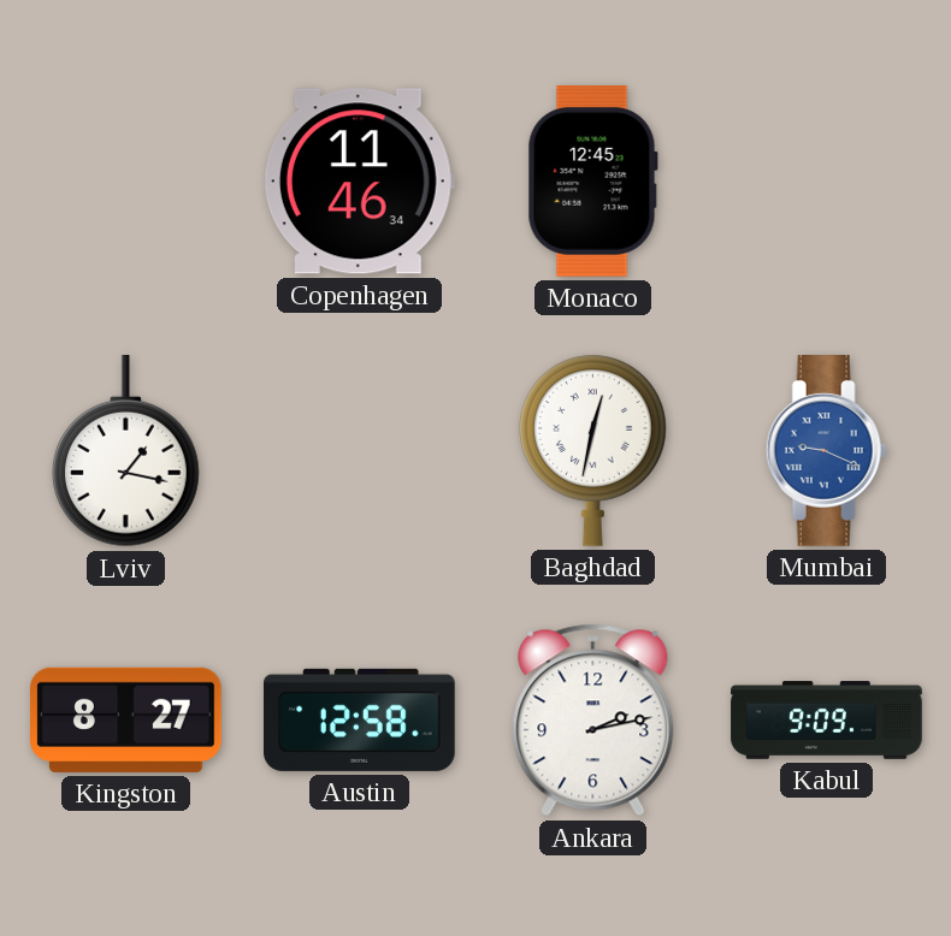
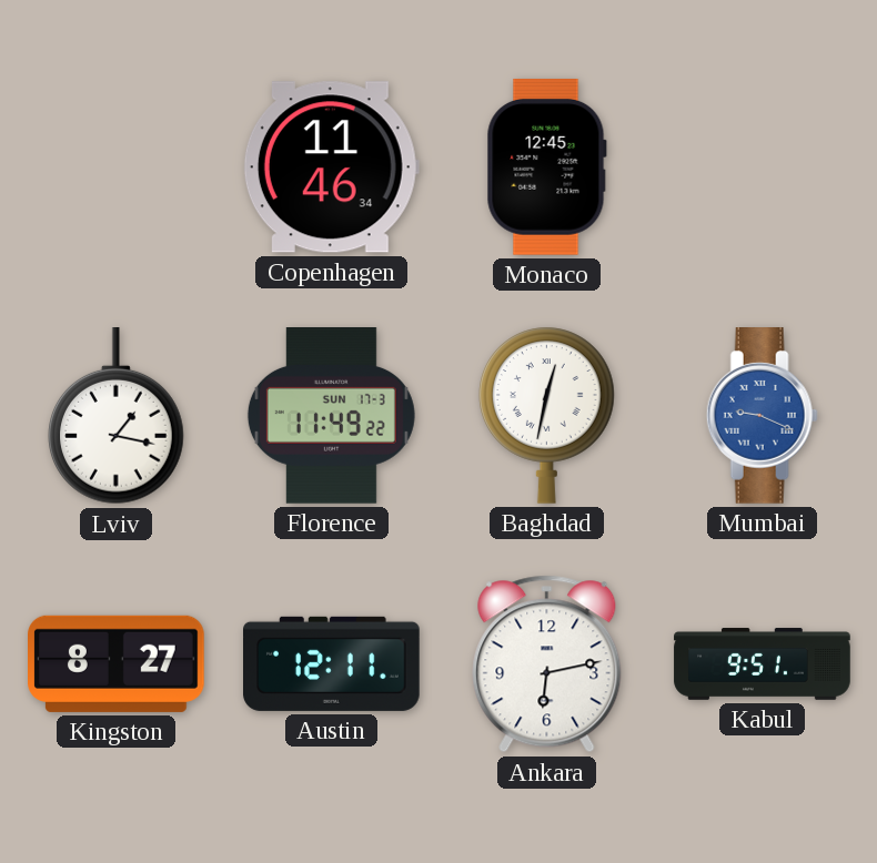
Florence: none -> 11:49
Austin: 12:58 -> 12:11
Ankara: 2:13 -> 6:13
Kabul: 9:09 -> 9:51
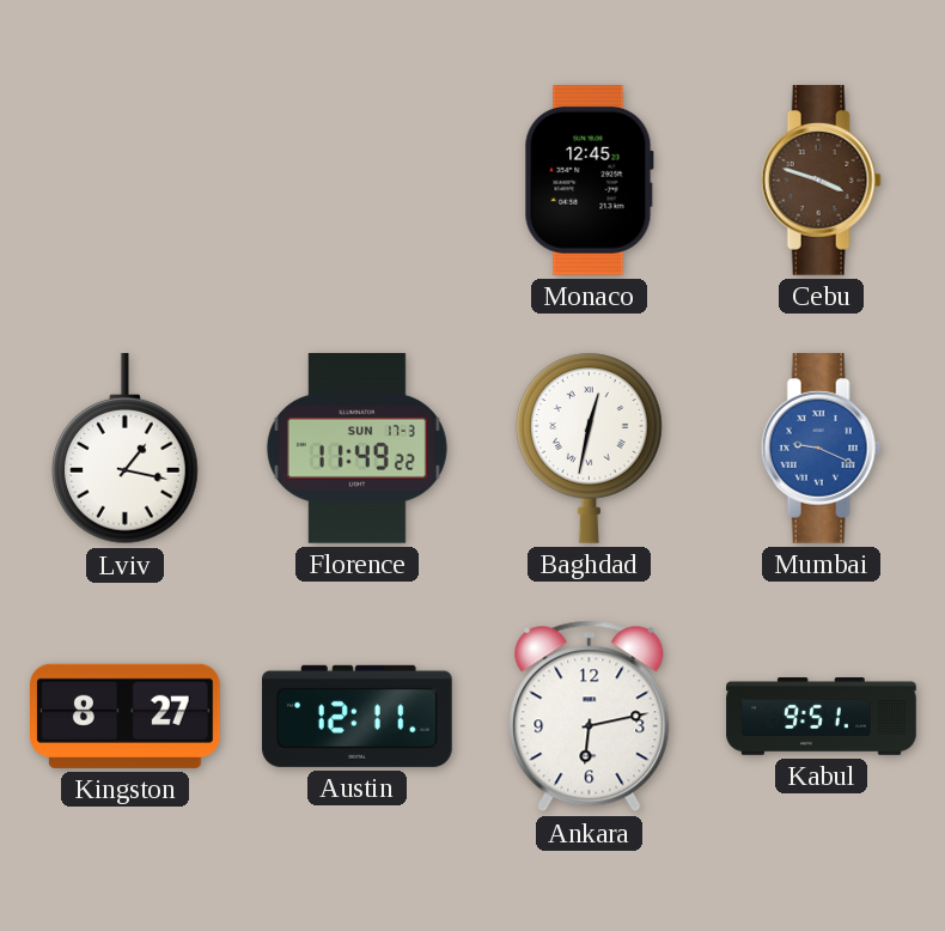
Copenhagen: 11:46 -> none
Cebu: none -> 3:48
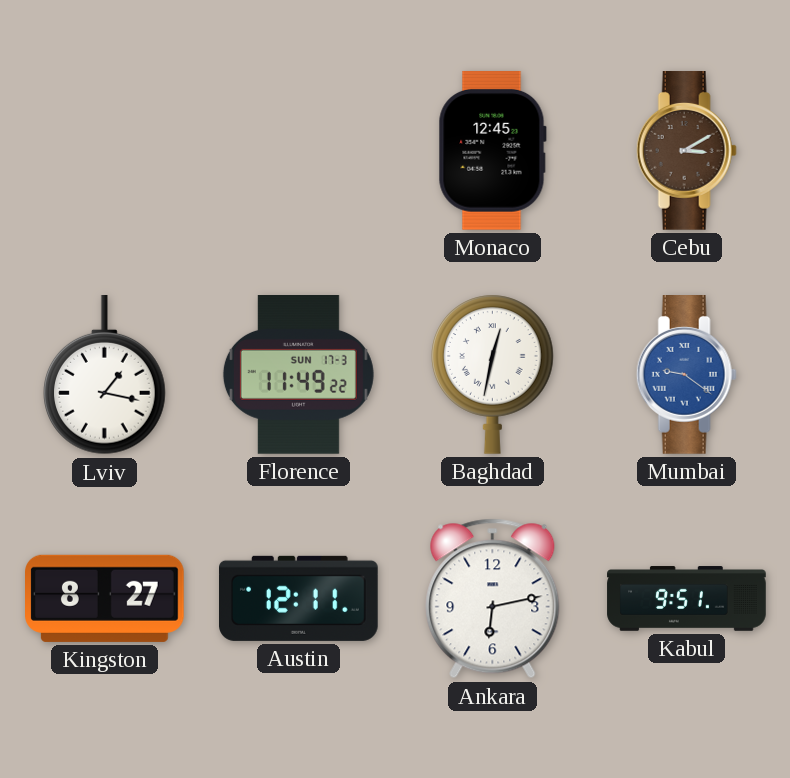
Cebu: 3:48 -> 3:10
Mumbai: 9:19 -> 9:21
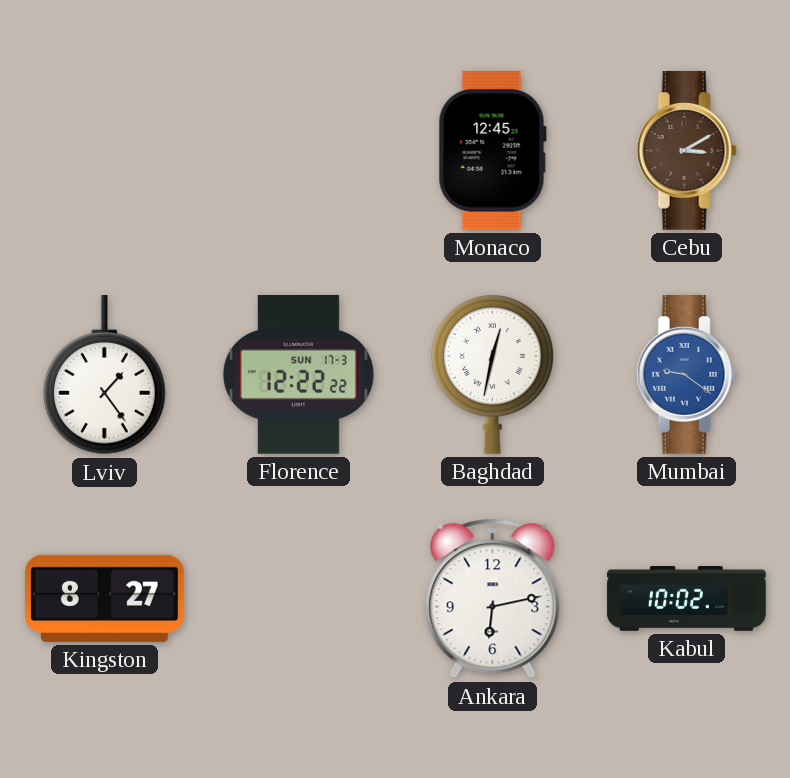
Lviv: 1:17 -> 1:24
Florence: 11:49 -> 12:22
Austin: 12:11 -> none
Kabul: 9:51 -> 10:02
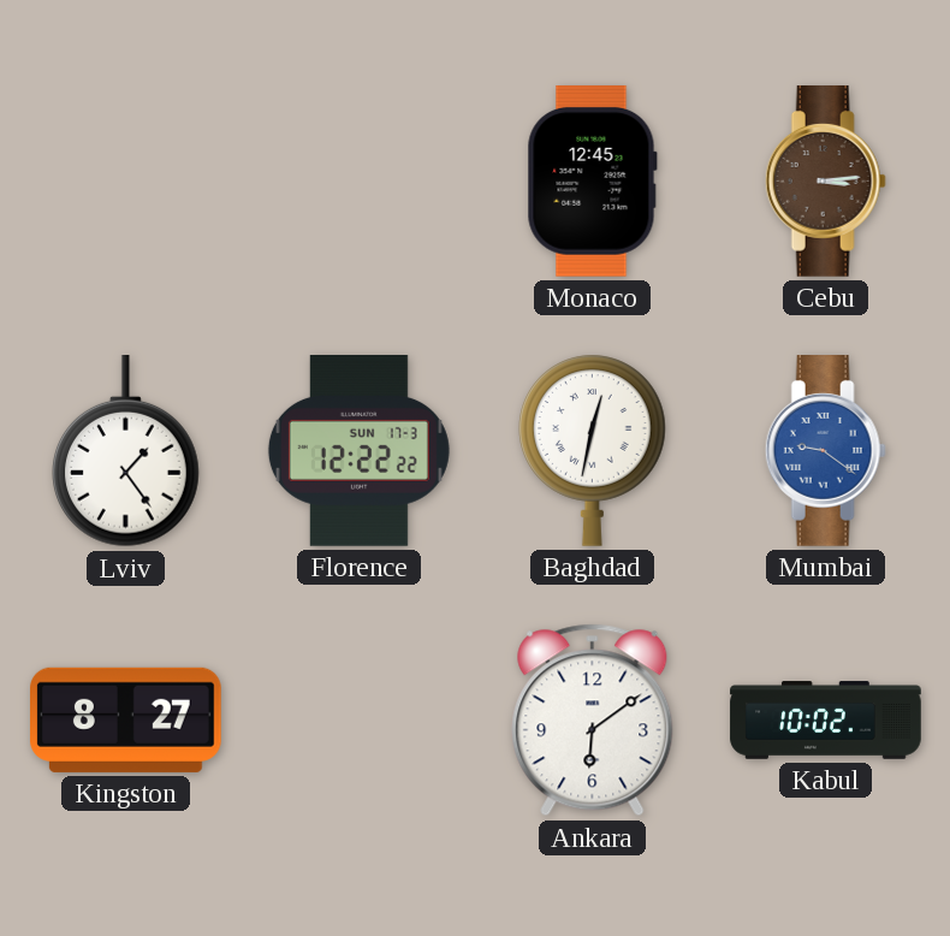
Cebu: 3:10 -> 3:14
Ankara: 6:13 -> 6:09
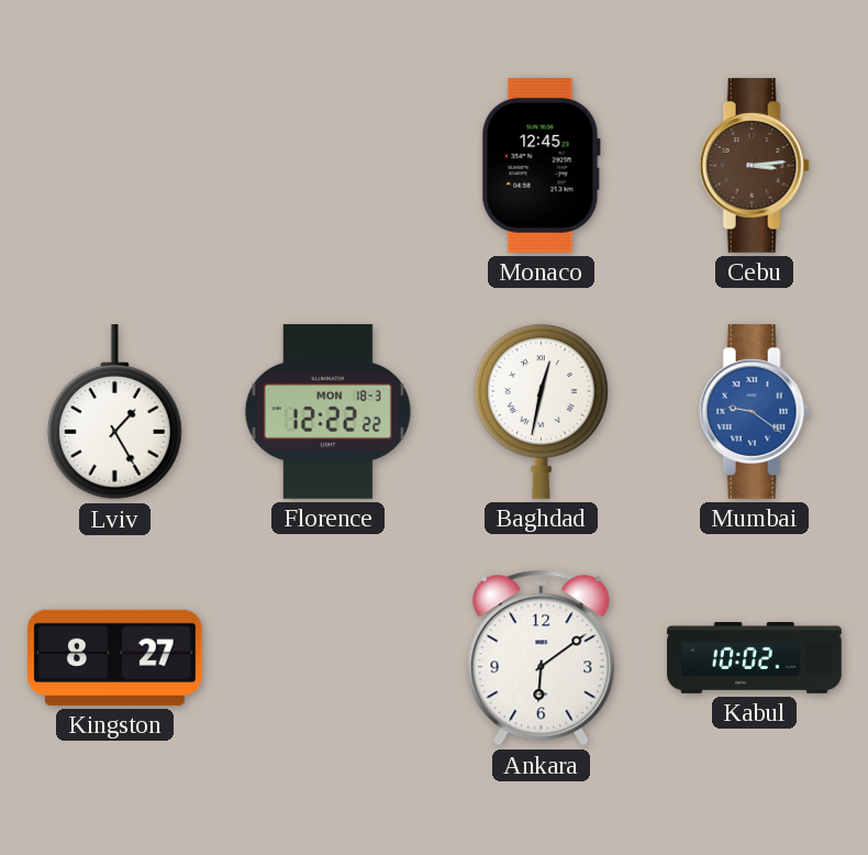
Lviv: 1:24 -> 1:25
Florence date: SUN 17-3 -> MON 18-3
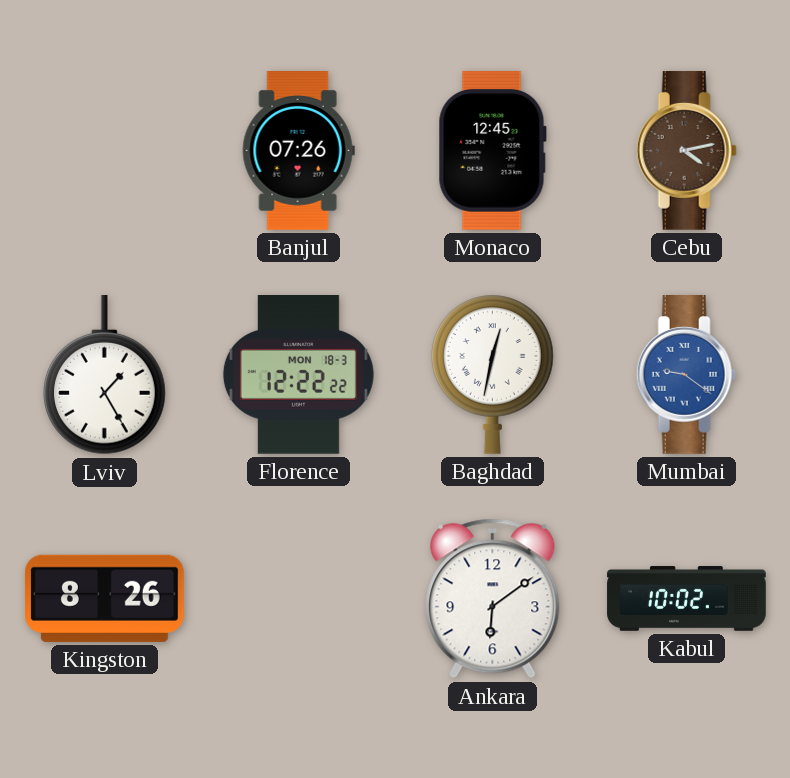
Banjul: none -> 07:26
Cebu: 3:14 -> 4:13
Kingston: 8:27 -> 8:26
